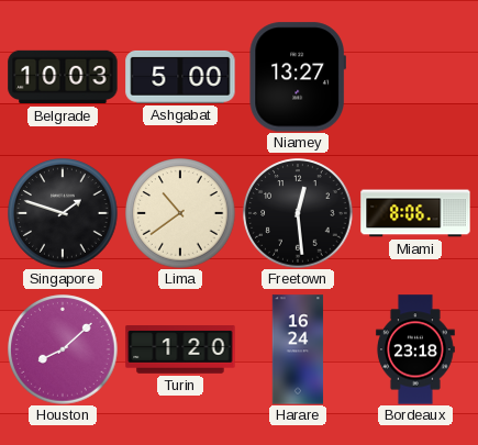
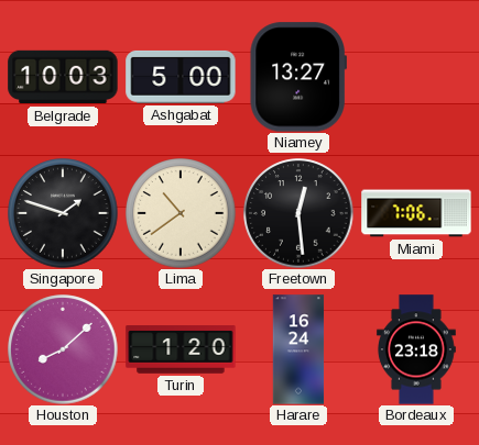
Miami: 8:06 -> 7:06
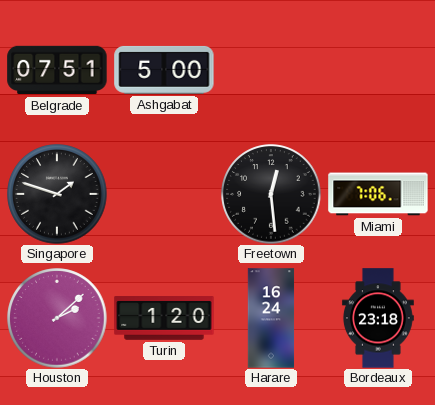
Belgrade: 10:03 -> 07:51
Niamey: 13:27 -> none
Lima: 10:39 -> none
Houston: 8:08 -> 2:08
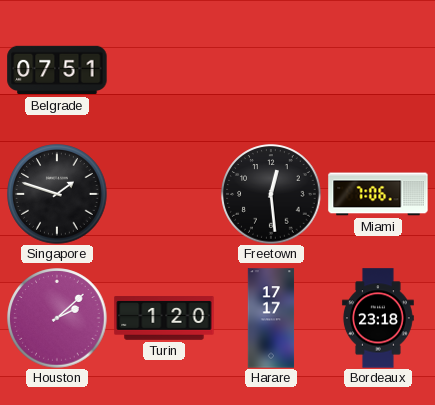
Ashgabat: 5:00 -> none
Harare: 16:24 -> 17:17
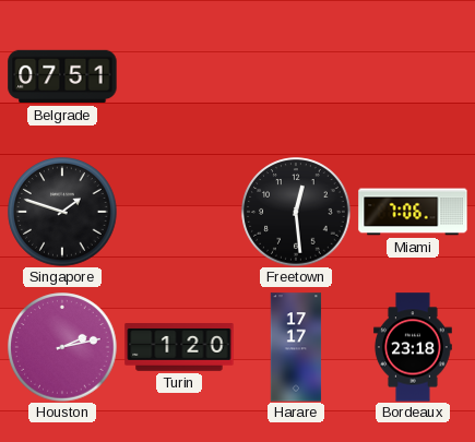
Houston: 2:08 -> 2:13
